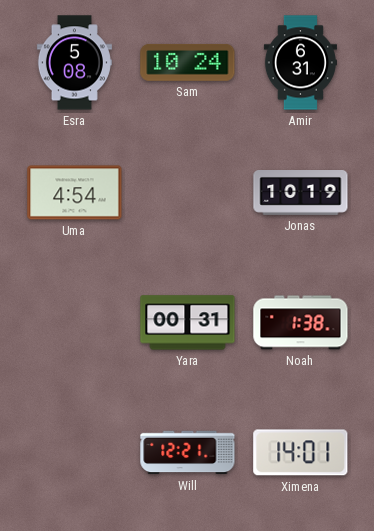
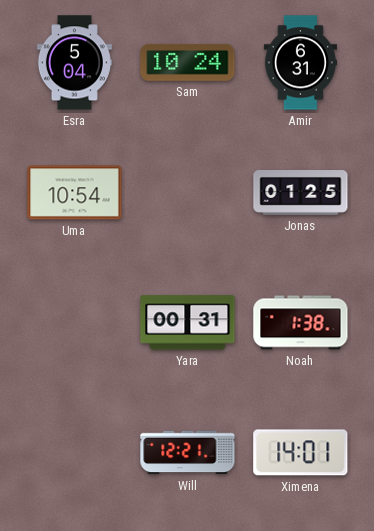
Esra: 5:08 -> 5:04
Uma: 4:54 -> 10:54
Jonas: 10:19 -> 01:25
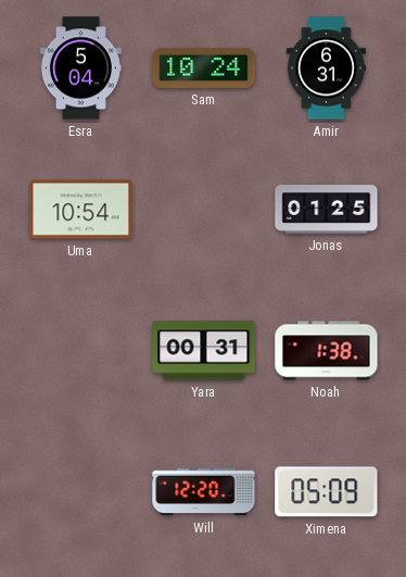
Will: 12:21 -> 12:20
Ximena: 14:01 -> 05:09
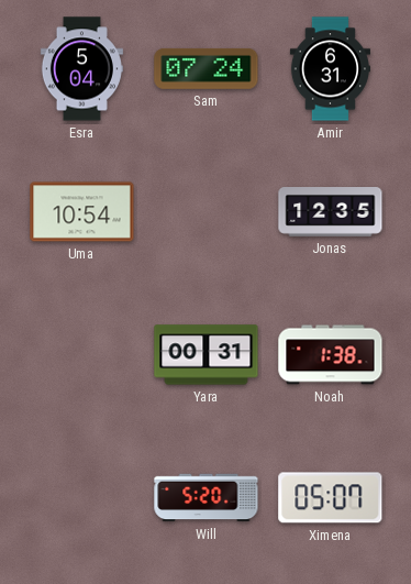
Sam: 10:24 -> 07:24
Jonas: 01:25 -> 12:35
Will: 12:20 -> 5:20
Ximena: 05:09 -> 05:07
